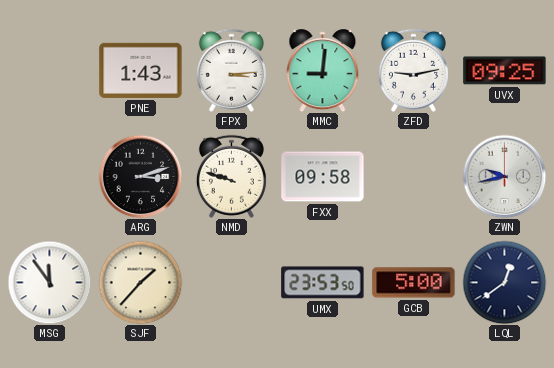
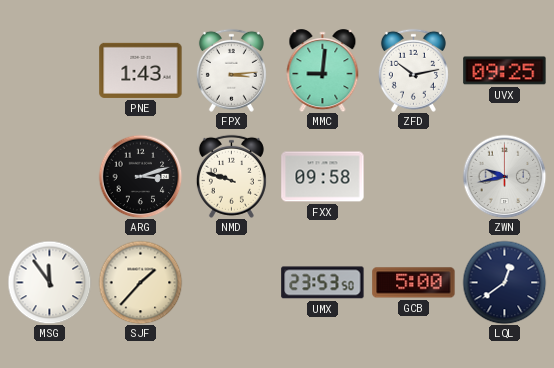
ZFD: 9:13 -> 10:13
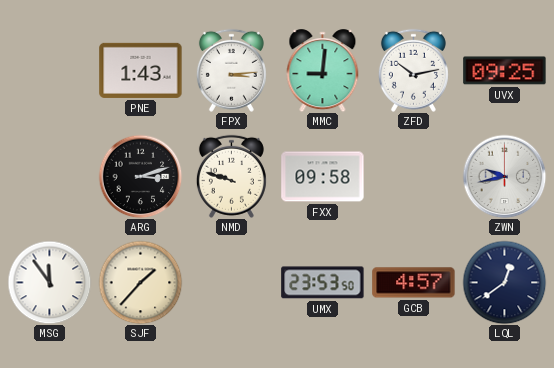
GCB: 5:00 -> 4:57
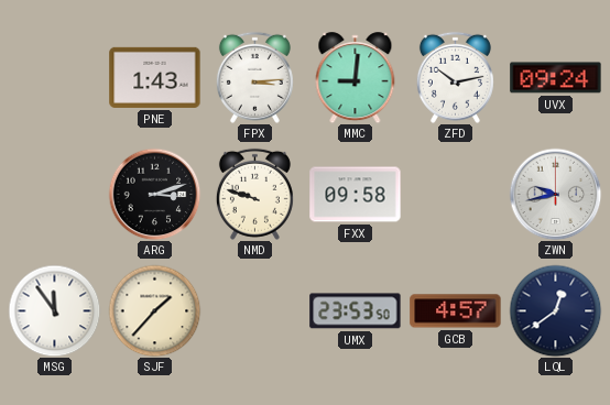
UVX: 09:25 -> 09:24
